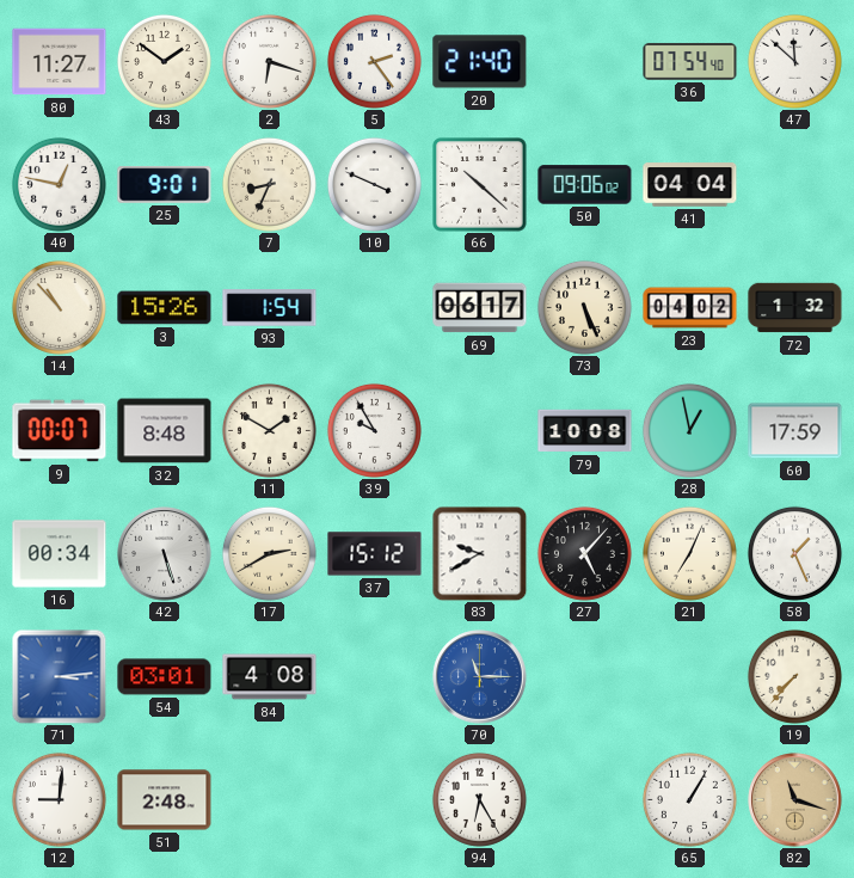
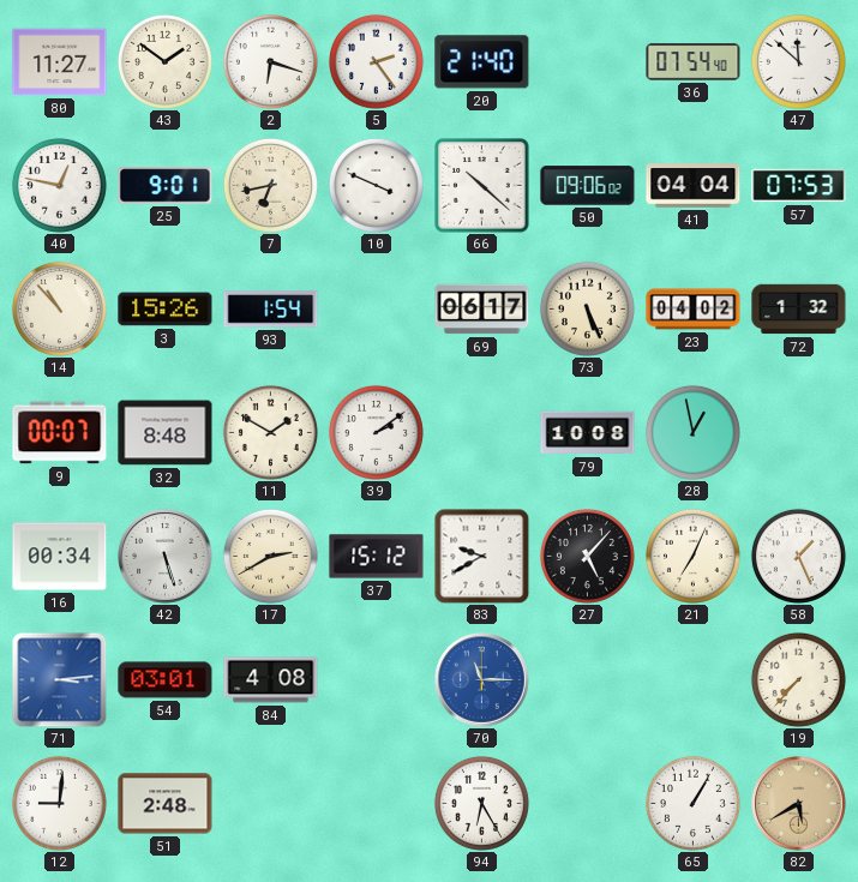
7: 8:34 -> 6:43
57: none -> 07:53
39: 9:55 -> 2:09
60: 17:59 -> none
82: 11:18 -> 5:40
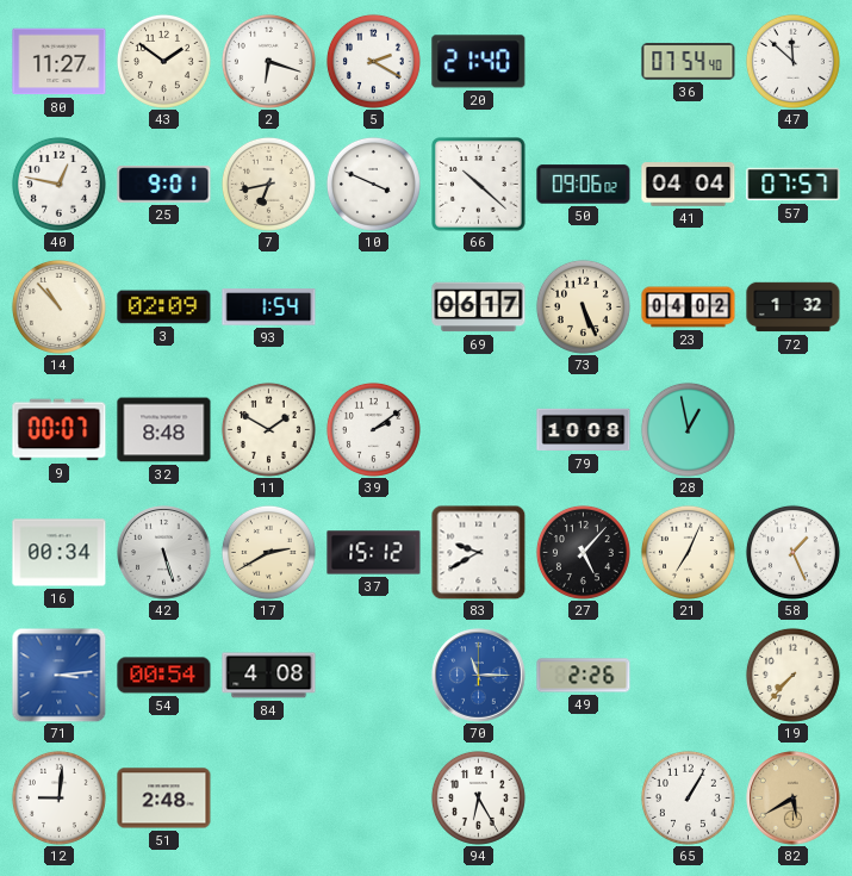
5: 2:24 -> 2:20
57: 07:53 -> 07:57
3: 15:26 -> 02:09
54: 03:01 -> 00:54
49: none -> 2:26
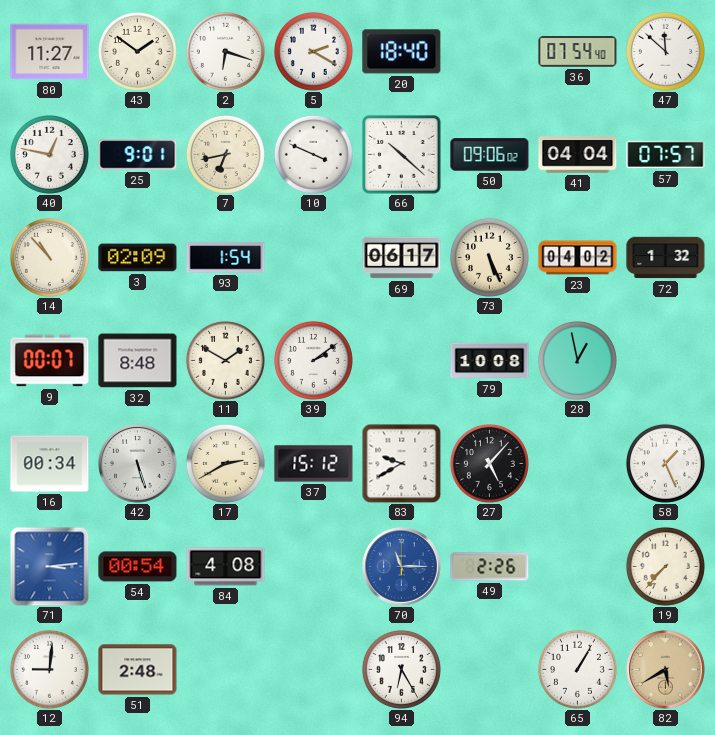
20: 21:40 -> 18:40
21: 7:04 -> none
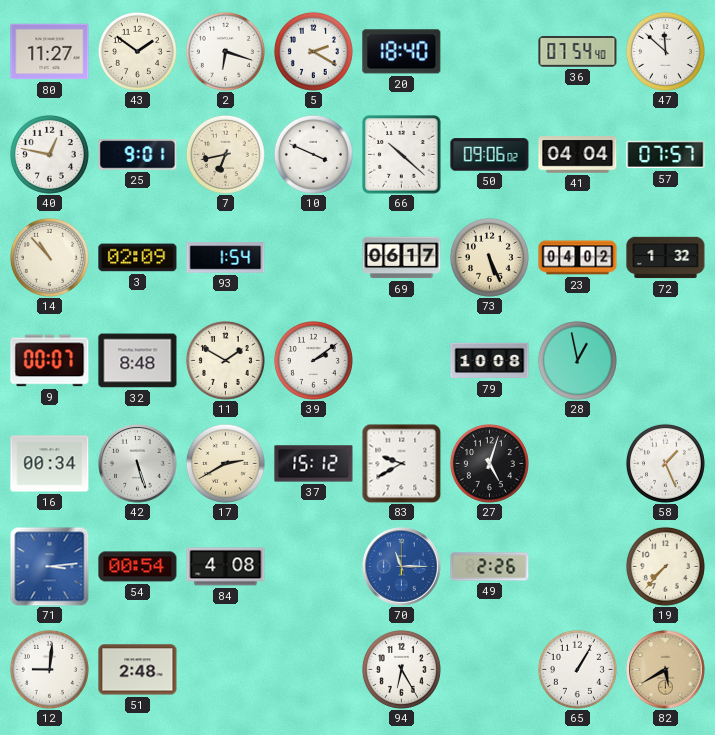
27: 5:07 -> 5:03
